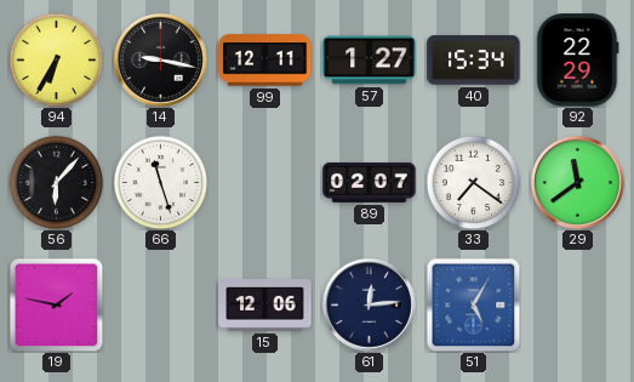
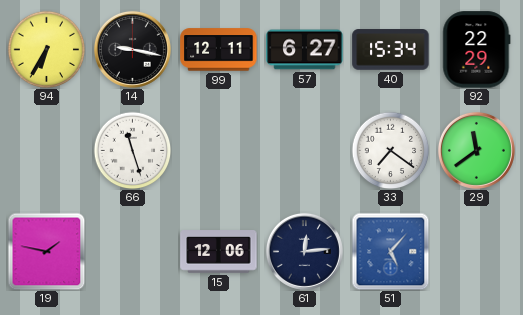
57: 1:27 -> 6:27
56: 6:07 -> none
89: 02:07 -> none
51: 5:05 -> 5:07
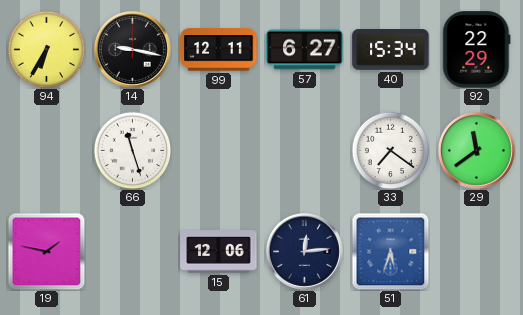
51: 5:07 -> 5:33
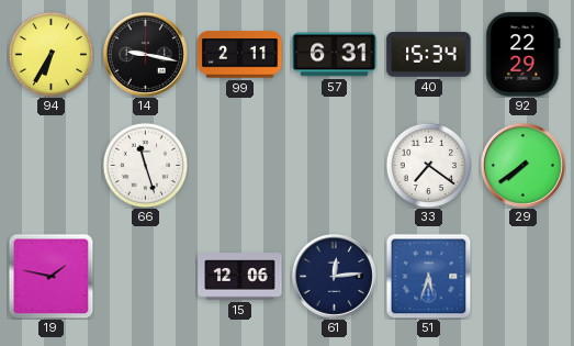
99: 12:11 -> 2:11
57: 6:27 -> 6:31
29: 11:39 -> 7:39
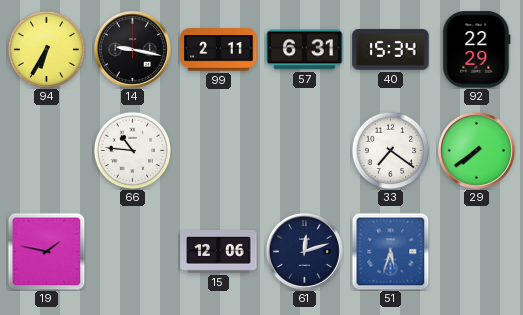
66: 11:27 -> 10:46
61: 12:14 -> 12:12
